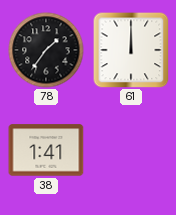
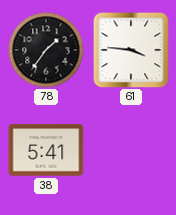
61: 12:00 -> 3:46
38: 1:41 -> 5:41
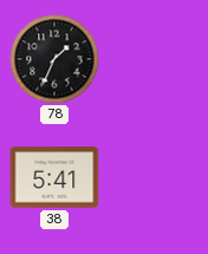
78: 1:36 -> 1:34
61: 3:46 -> none
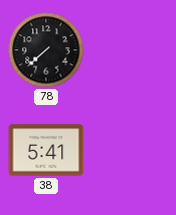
78: 1:34 -> 7:38
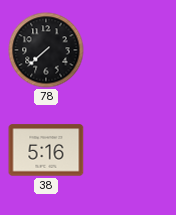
38: 5:41 -> 5:16
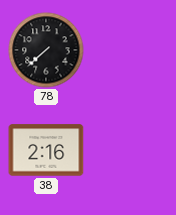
38: 5:16 -> 2:16
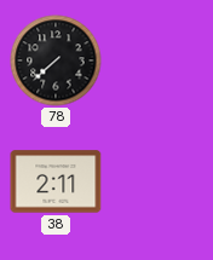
38: 2:16 -> 2:11
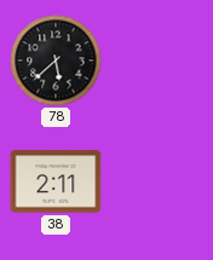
78: 7:38 -> 5:38
